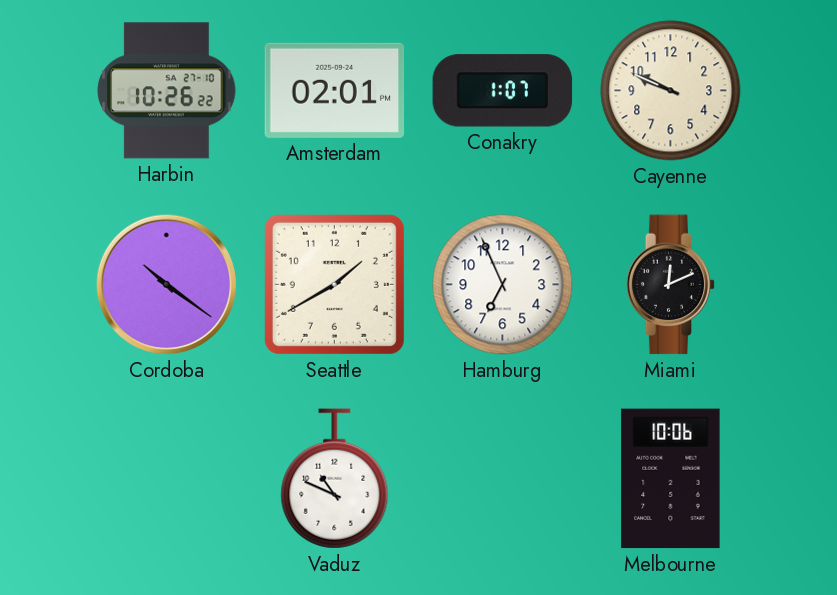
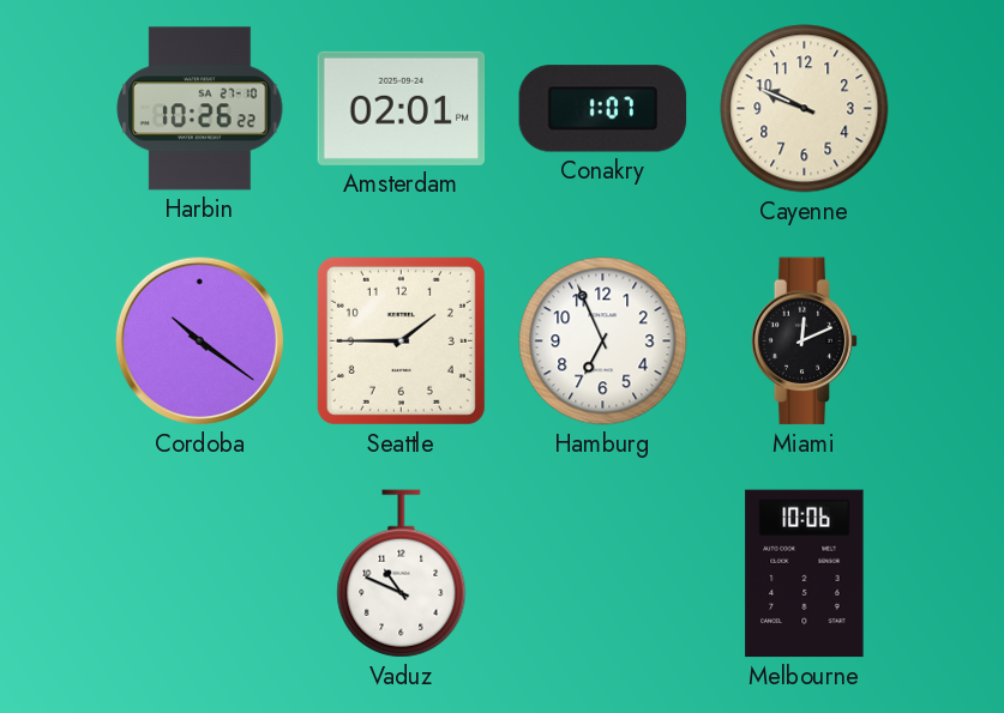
Seattle: 1:40 -> 1:45
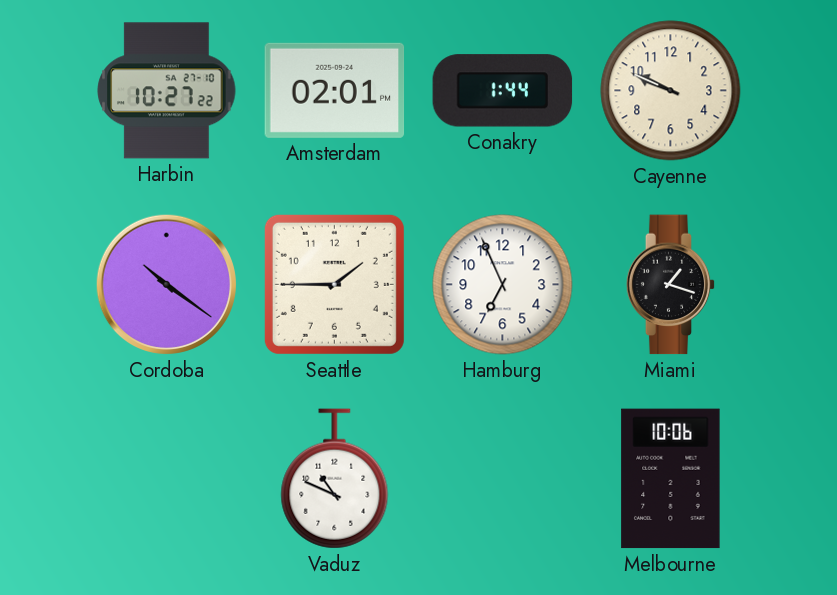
Harbin: 10:26 -> 10:27
Conakry: 1:07 -> 1:44
Miami: 12:11 -> 1:18
